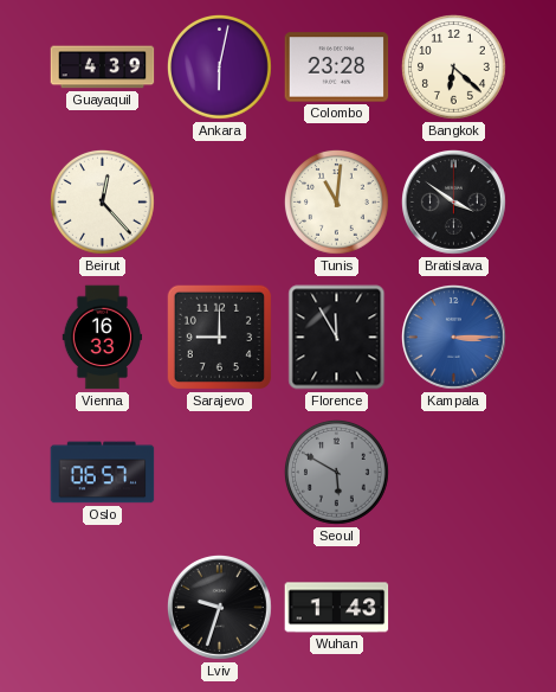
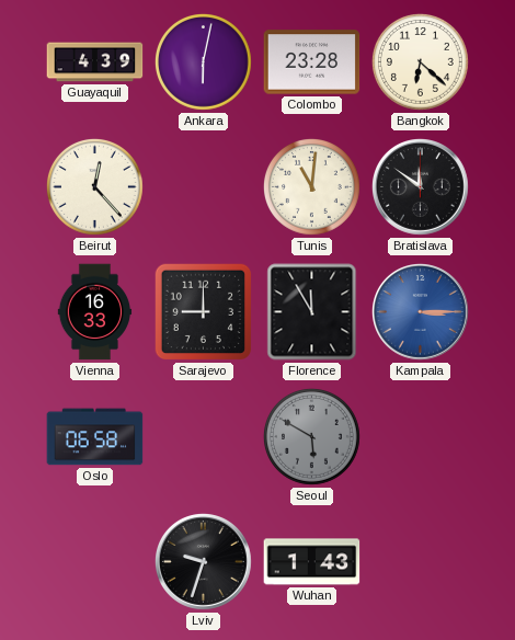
Bratislava: 3:51 -> 11:51
Oslo: 06:57 -> 06:58
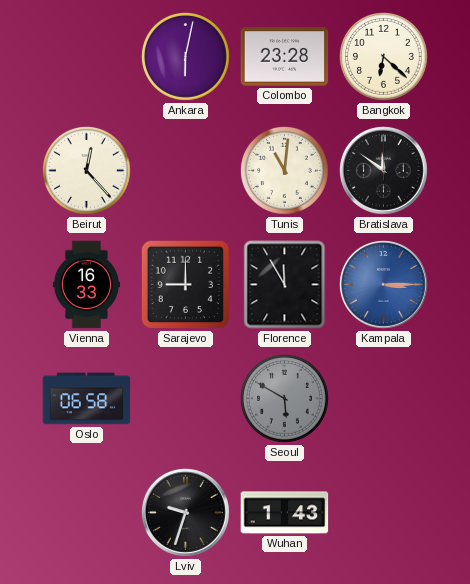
Guayaquil: 4:39 -> none
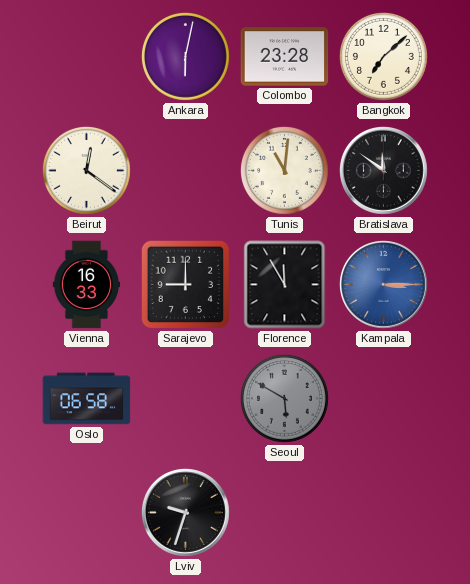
Bangkok: 6:22 -> 7:08
Beirut: 12:23 -> 12:21
Wuhan: 1:43 -> none
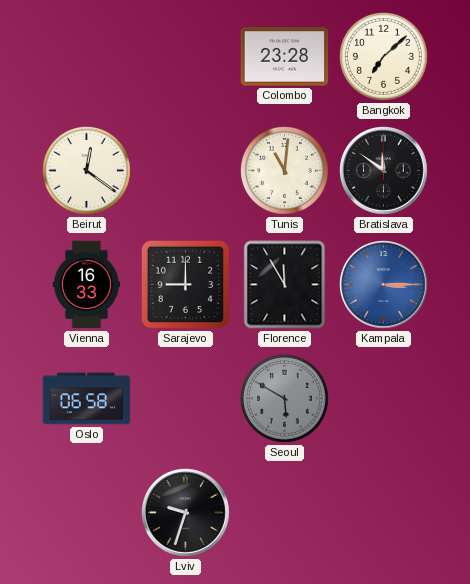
Ankara: 6:02 -> none
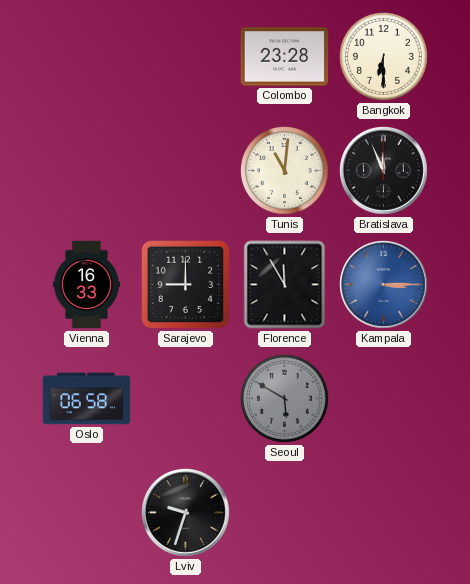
Bangkok: 7:08 -> 6:30
Beirut: 12:21 -> none
Bratislava: 11:51 -> 11:56
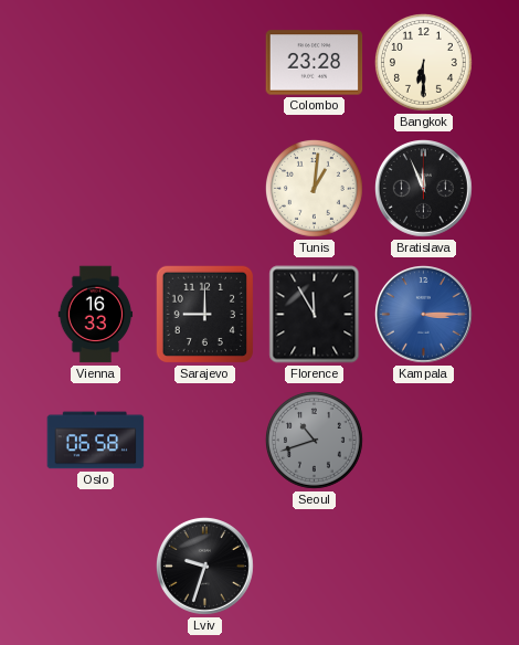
Tunis: 11:01 -> 1:01
Seoul: 5:50 -> 10:42
